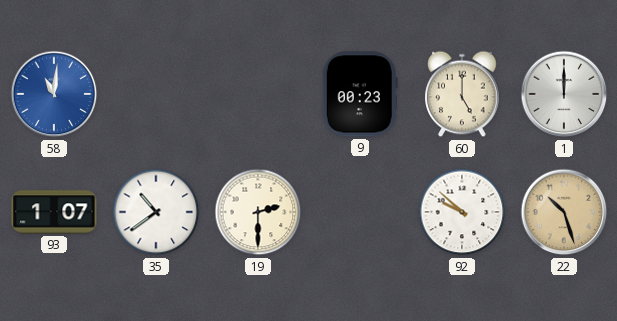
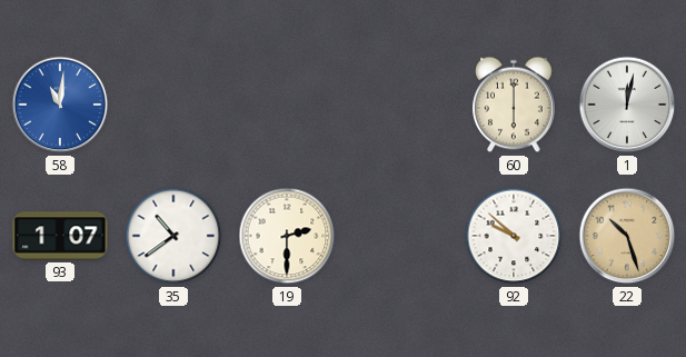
9: 00:23 -> none
60: 5:00 -> 6:00
1: 12:00 -> 12:02
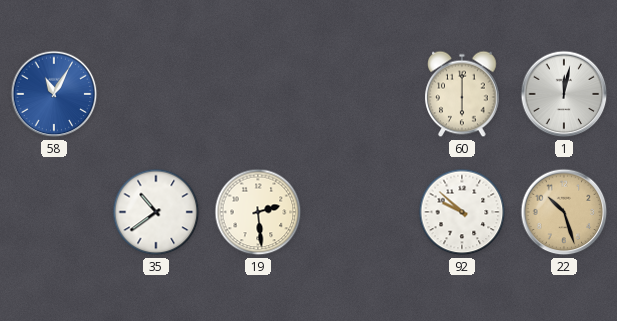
58: 11:01 -> 11:05
93: 1:07 -> none
19: 2:30 -> 2:29
